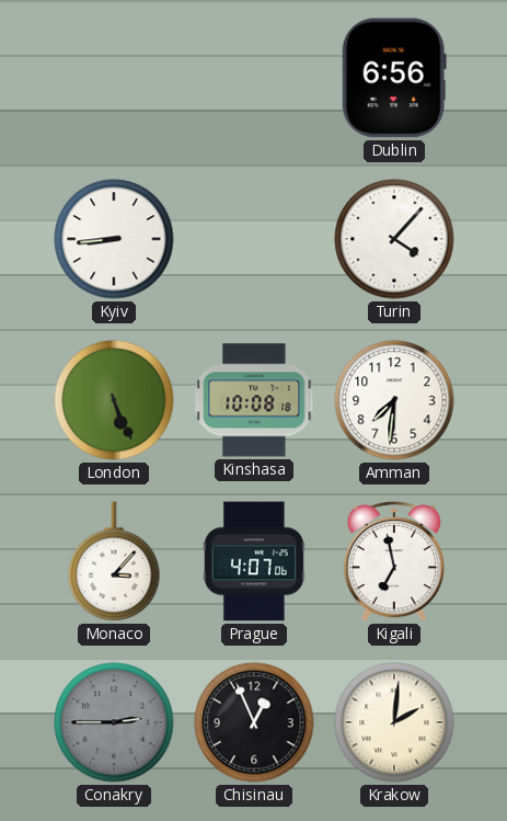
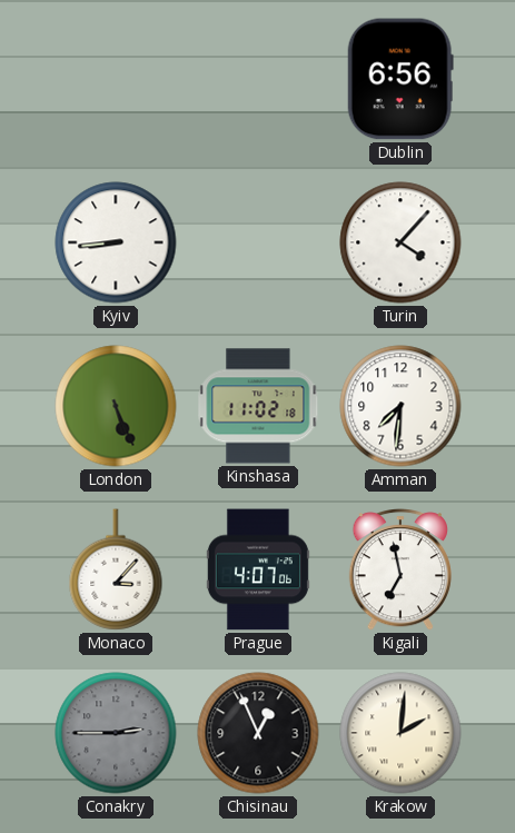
Kinshasa: 10:08 -> 11:02
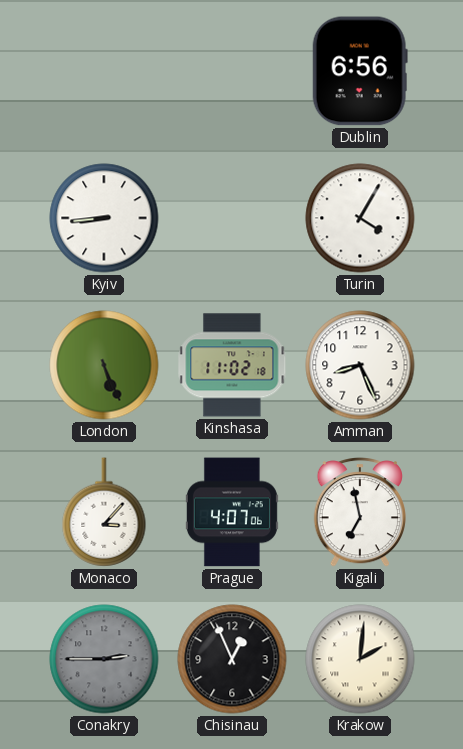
Turin: 4:07 -> 4:05
Amman: 7:31 -> 8:26
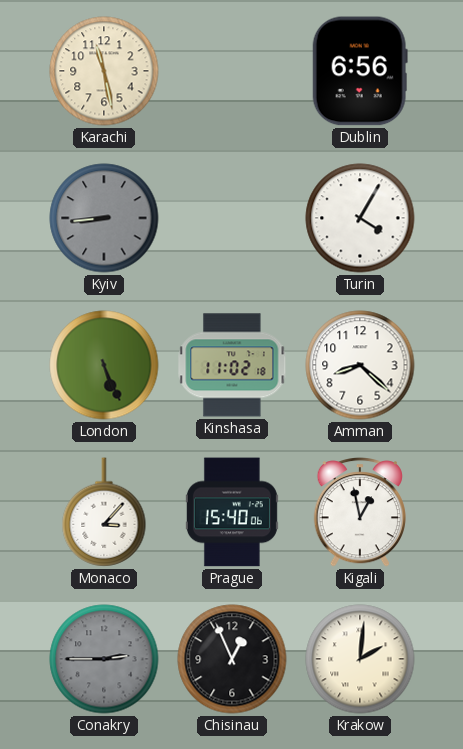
Karachi: none -> 11:28
Kyiv dial: white -> grey
Amman: 8:26 -> 8:22
Prague: 4:07 -> 15:40
Kigali: 6:58 -> 12:58
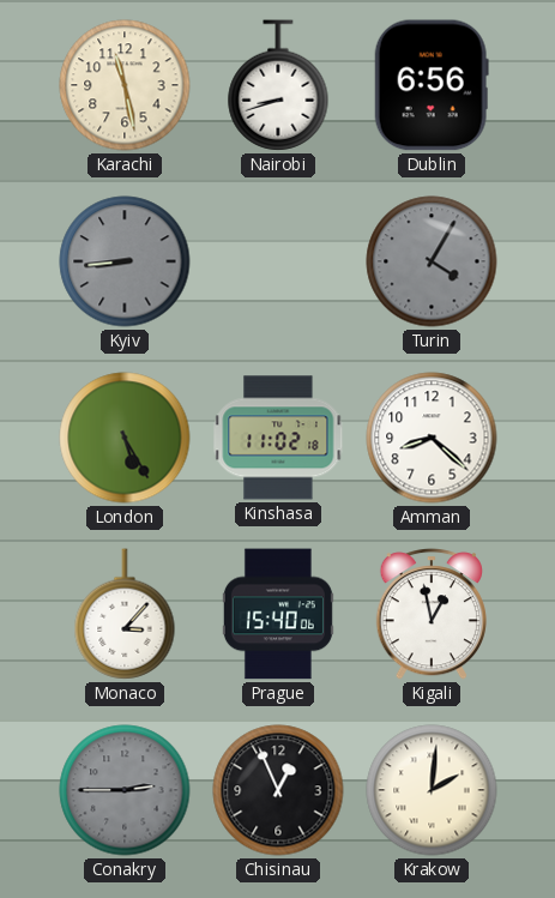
Nairobi: none -> 8:42
Turin dial: white -> grey
London: 5:26 -> 5:25
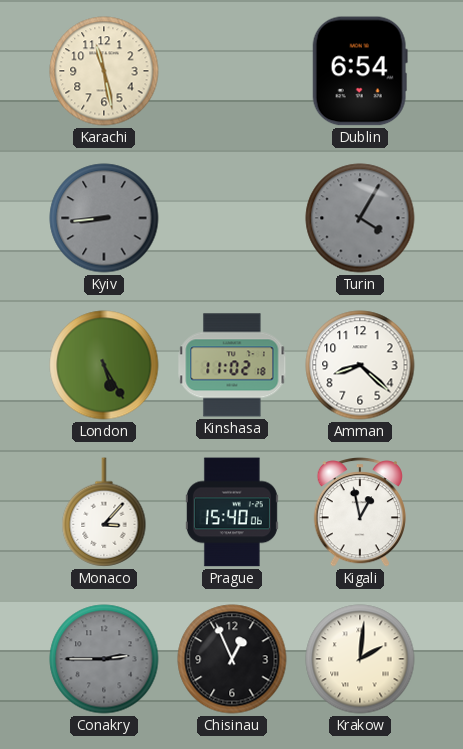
Nairobi: 8:42 -> none
Dublin: 6:56 -> 6:54
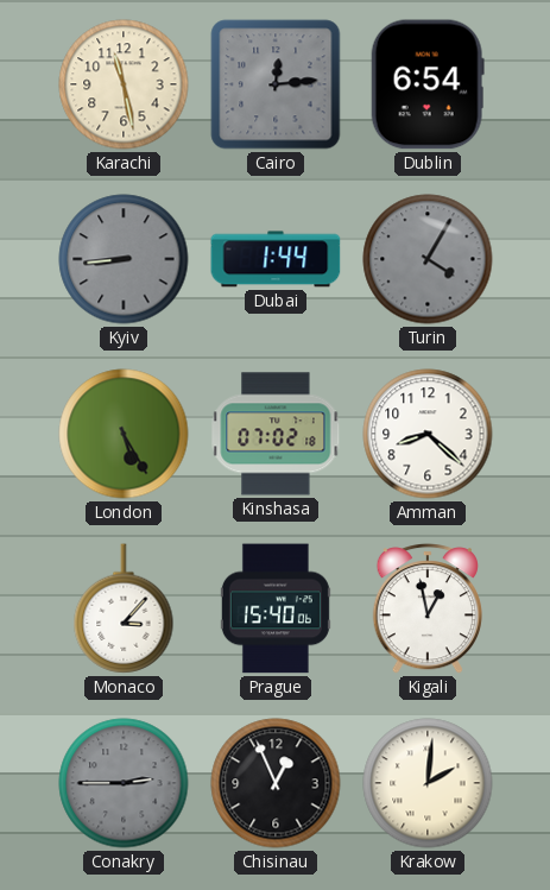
Cairo: none -> 12:14
Dubai: none -> 1:44
Kinshasa: 11:02 -> 07:02
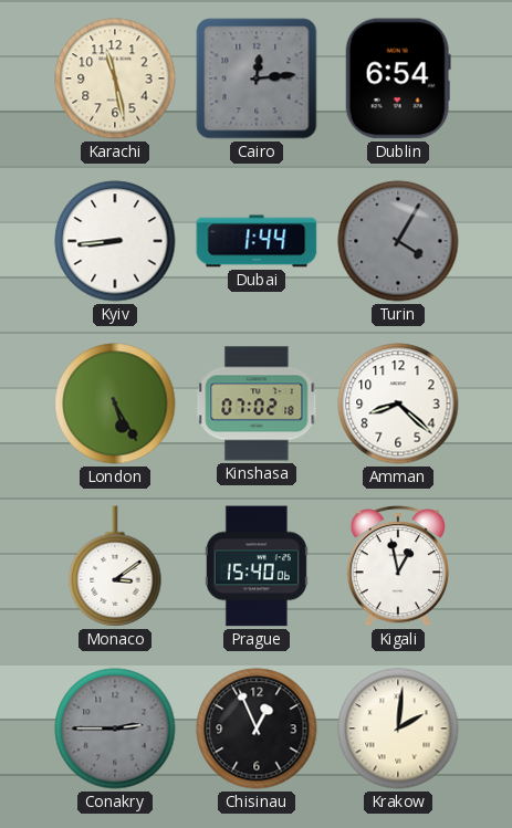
Kyiv dial: grey -> white
Monaco: 3:07 -> 3:09
